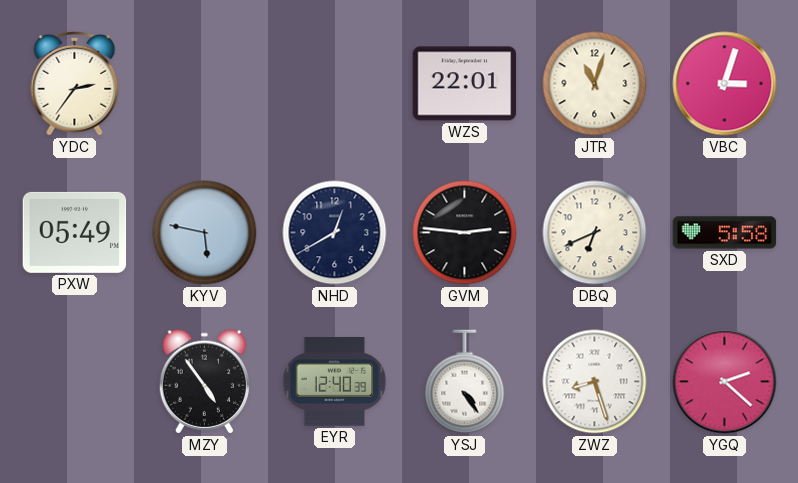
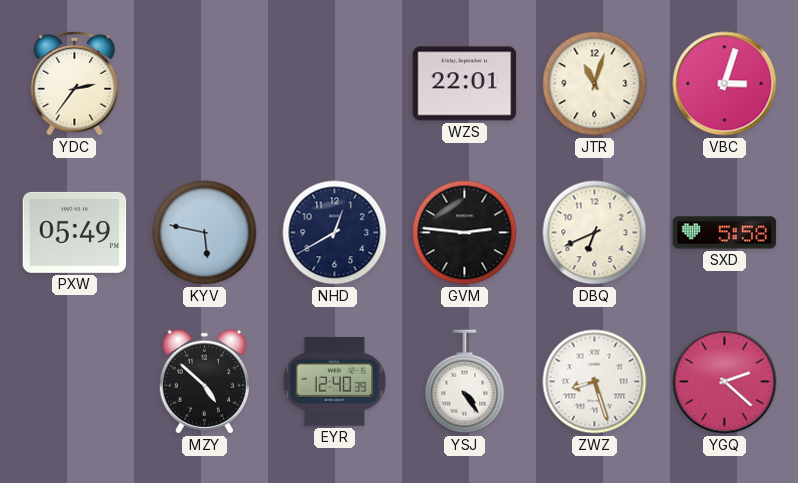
MZY: 4:54 -> 4:52
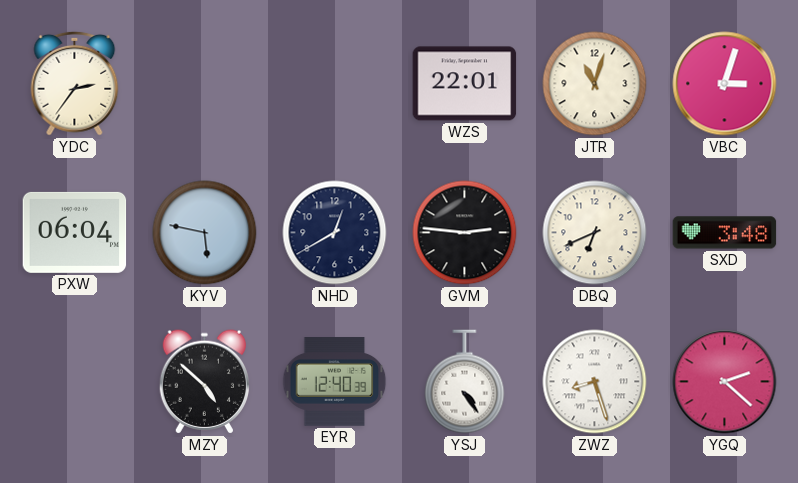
PXW: 05:49 -> 06:04
SXD: 5:58 -> 3:48
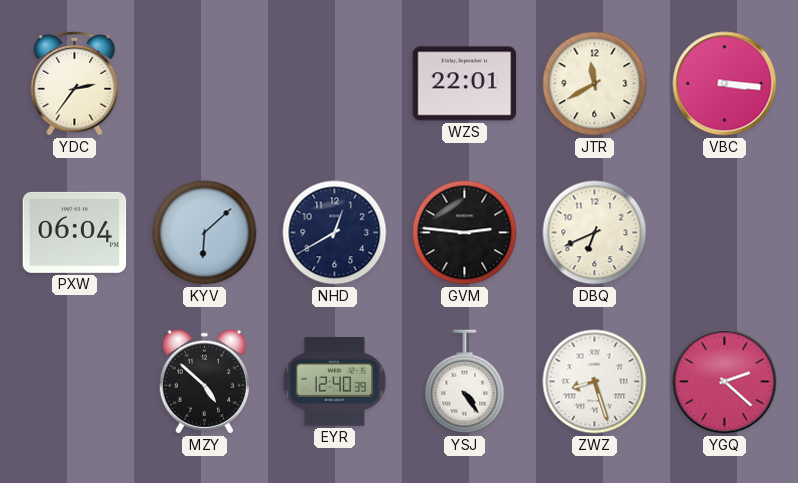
JTR: 11:03 -> 11:40
VBC: 3:03 -> 3:16
KYV: 5:47 -> 6:08
SXD: 3:48 -> none
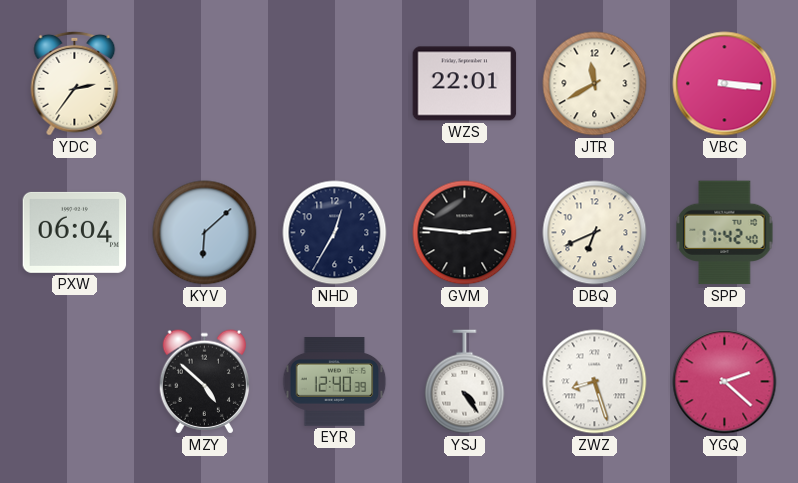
NHD: 12:40 -> 12:35
SPP: none -> 17:42
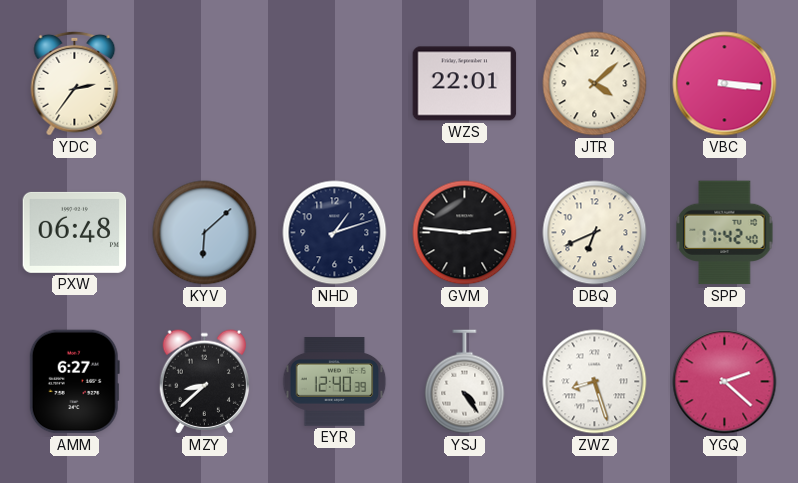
JTR: 11:40 -> 4:08
PXW: 06:04 -> 06:48
NHD: 12:35 -> 1:12
AMM: none -> 6:27
MZY: 4:52 -> 8:38
